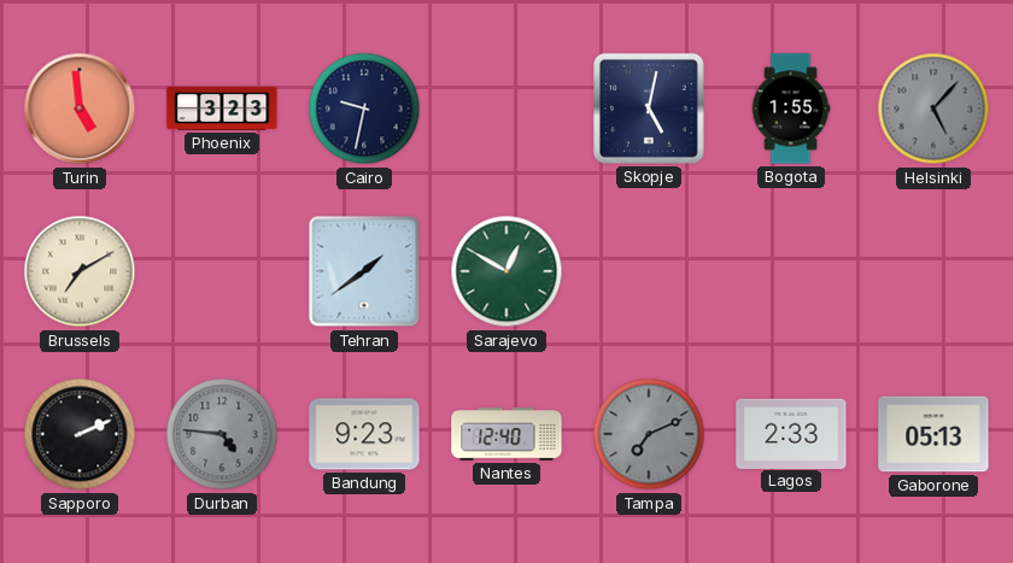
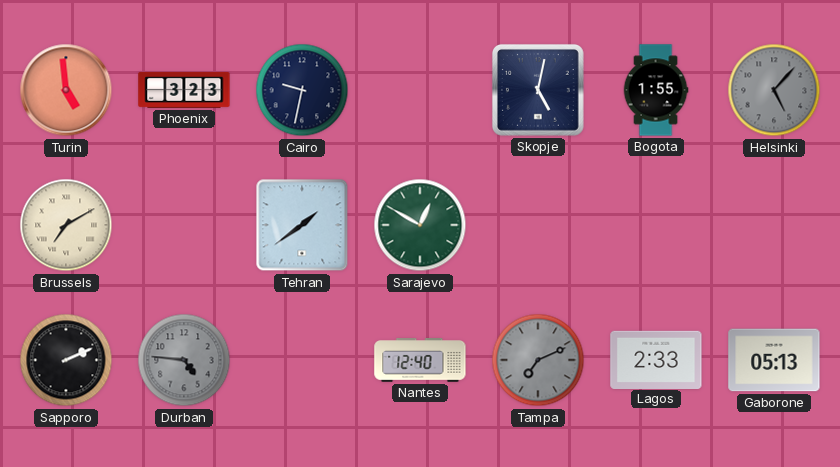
Bandung: 9:23 -> none
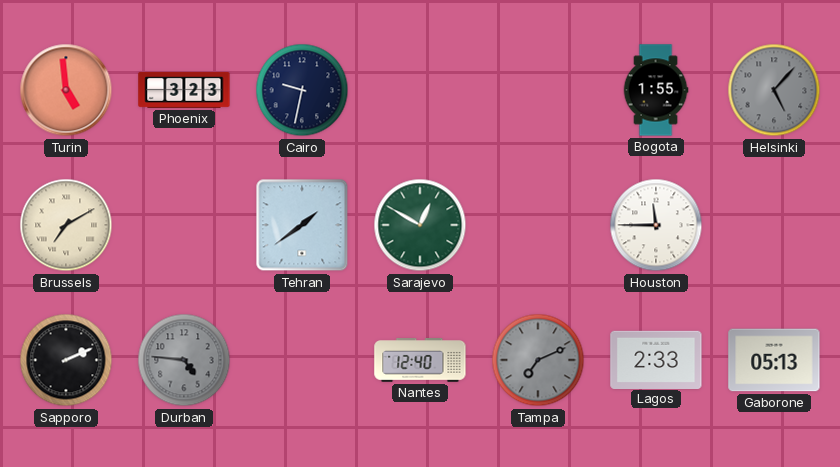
Skopje: 5:02 -> none
Houston: none -> 11:45
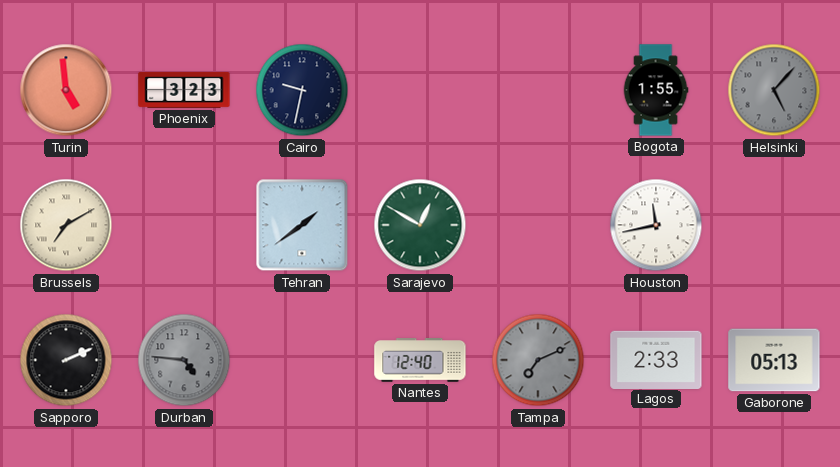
Houston: 11:45 -> 11:43
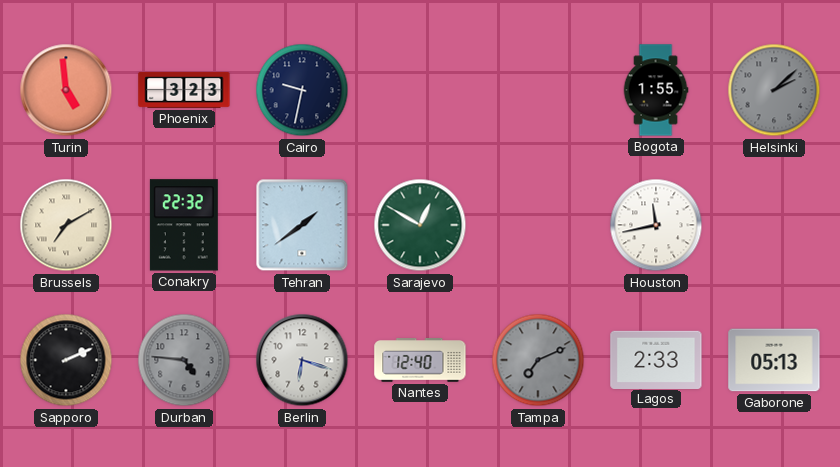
Helsinki: 5:07 -> 2:08
Conakry: none -> 22:32
Berlin: none -> 6:18
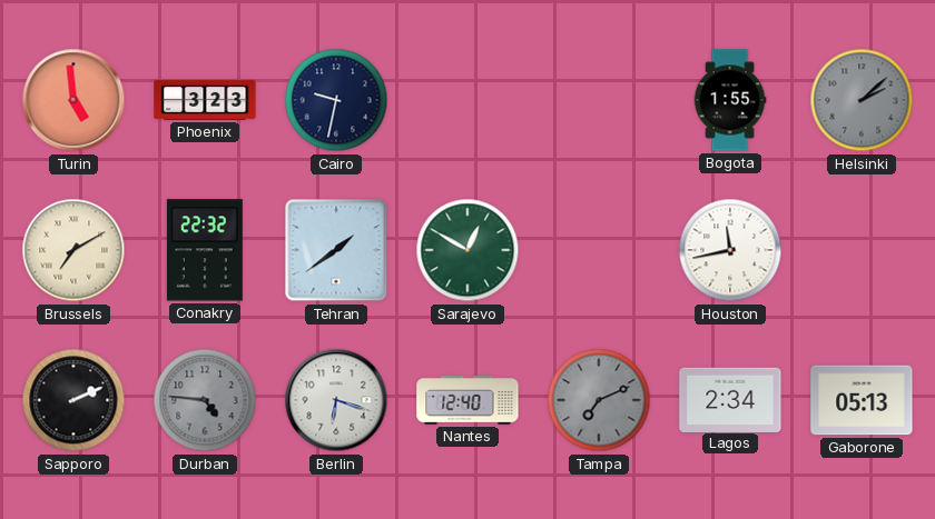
Lagos: 2:33 -> 2:34
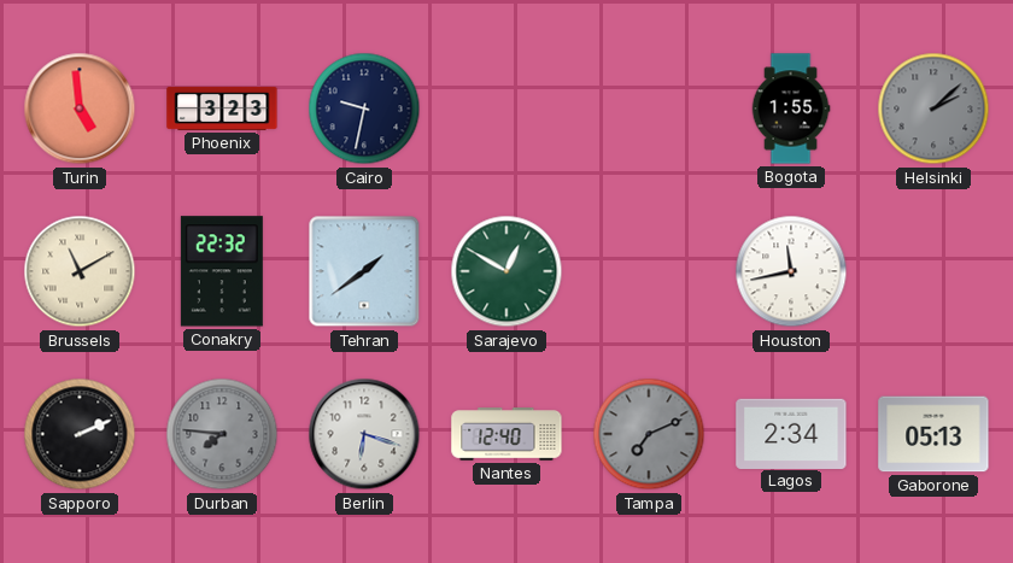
Brussels: 7:10 -> 11:10
Durban: 4:46 -> 7:46
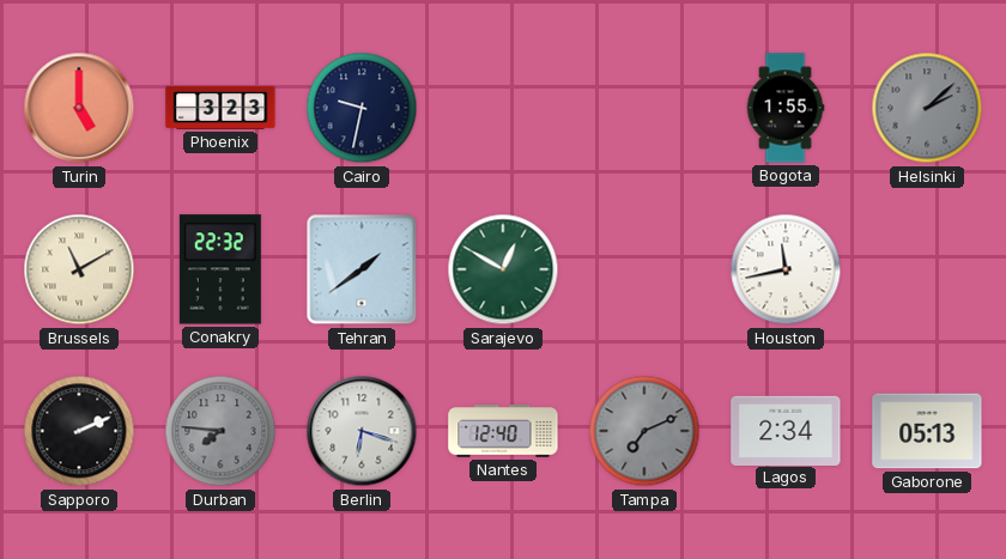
Turin: 4:59 -> 5:00
